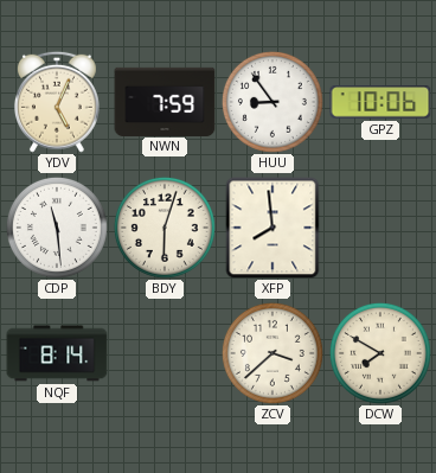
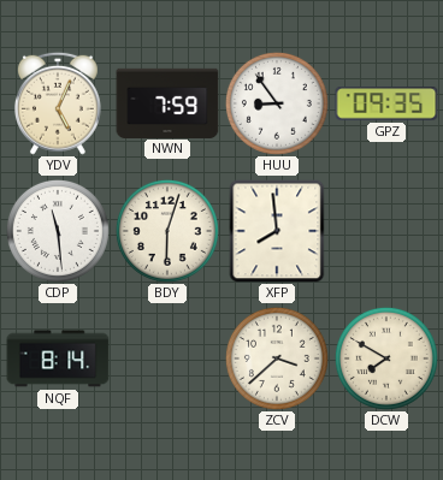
GPZ: 10:06 -> 09:35
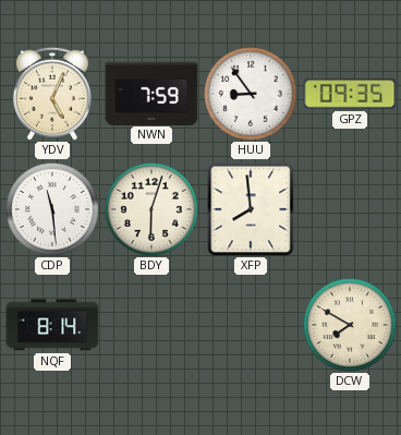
ZCV: 3:38 -> none
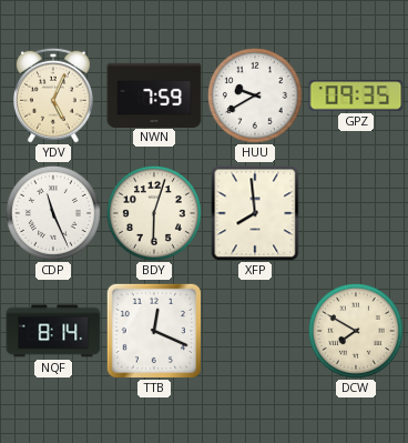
HUU: 8:54 -> 9:40
CDP: 11:29 -> 11:26
TTB: none -> 12:19
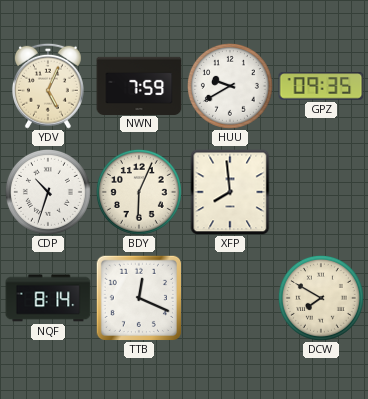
CDP: 11:26 -> 10:33
BDY: 6:03 -> 6:04
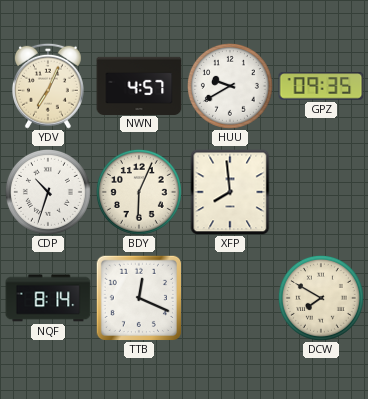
YDV: 5:04 -> 7:04
NWN: 7:59 -> 4:57
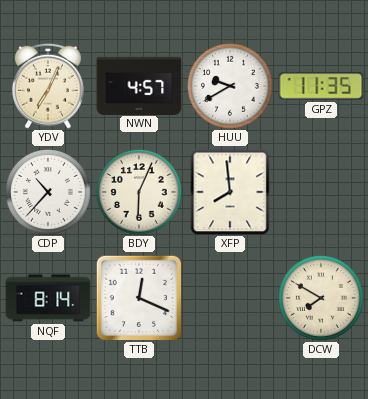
GPZ: 09:35 -> 11:35
CDP: 10:33 -> 10:37
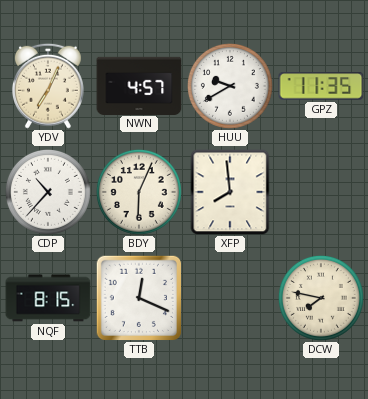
NQF: 8:14 -> 8:15
DCW: 7:50 -> 7:47
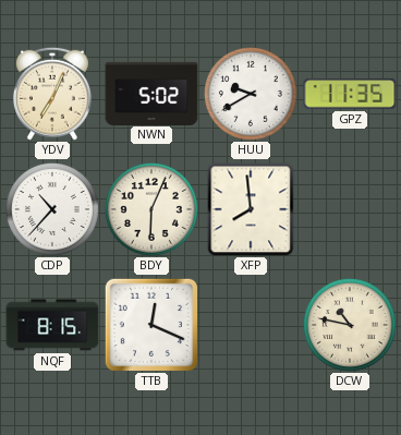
NWN: 4:57 -> 5:02
DCW: 7:47 -> 10:47
